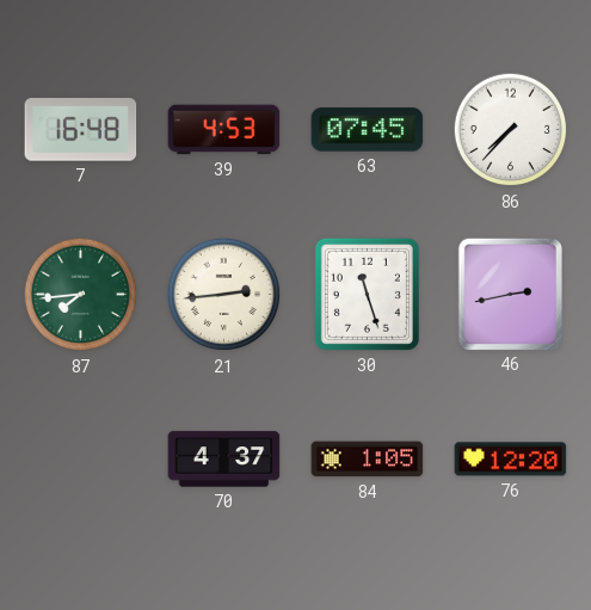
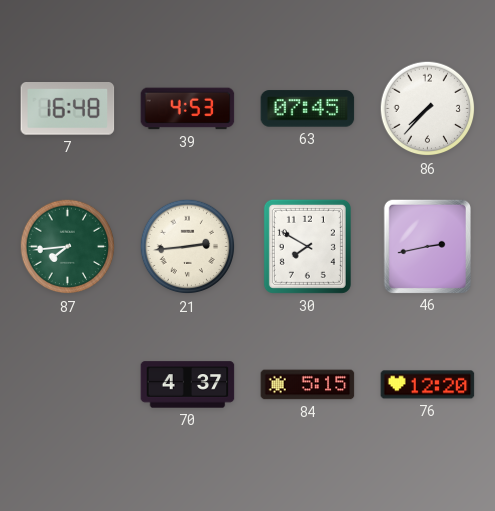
30: 11:27 -> 7:50
84: 1:05 -> 5:15
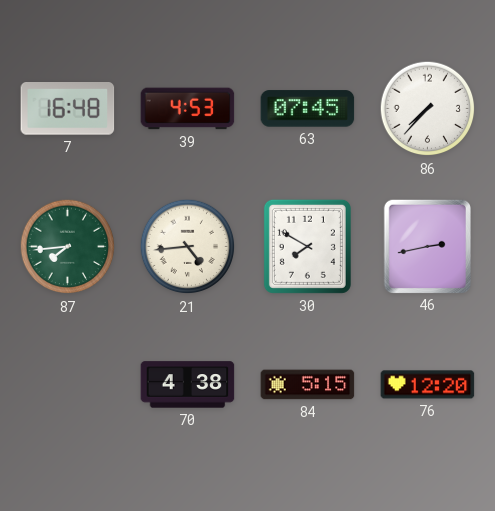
21: 2:44 -> 4:44
70: 4:37 -> 4:38
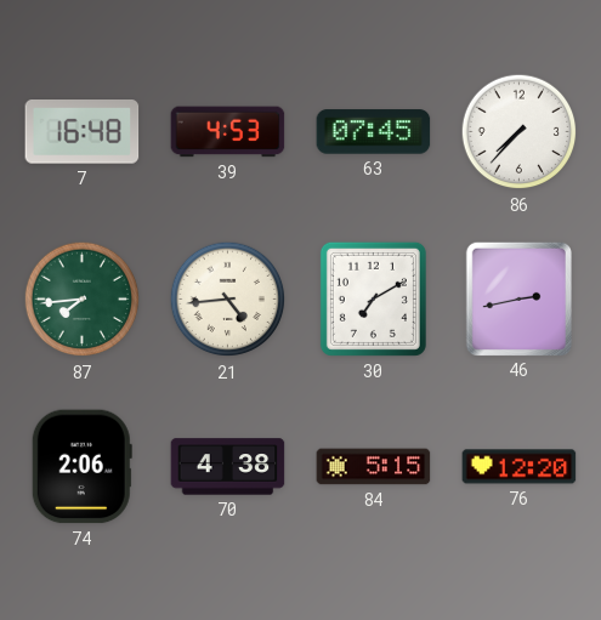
30: 7:50 -> 7:10
74: none -> 2:06
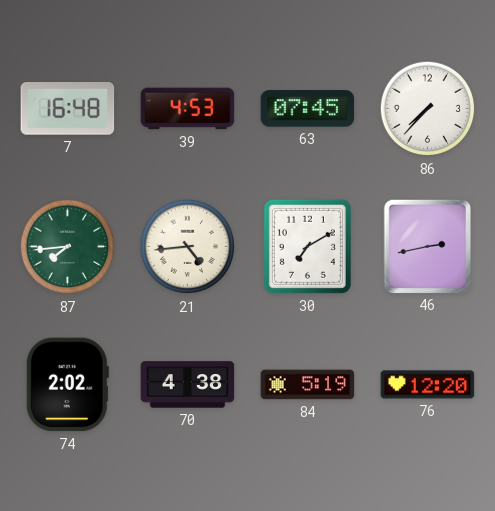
74: 2:06 -> 2:02
84: 5:15 -> 5:19
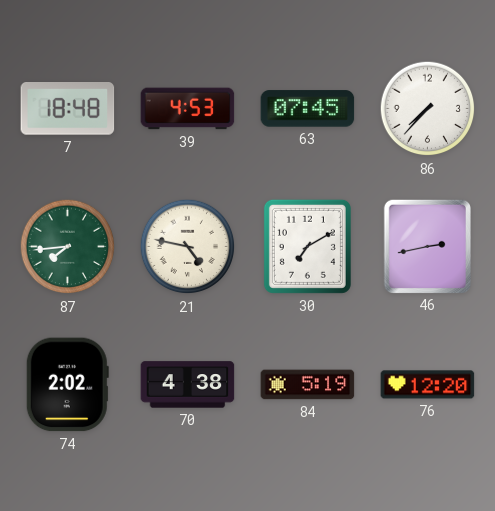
7: 16:48 -> 18:48
21: 4:44 -> 4:47
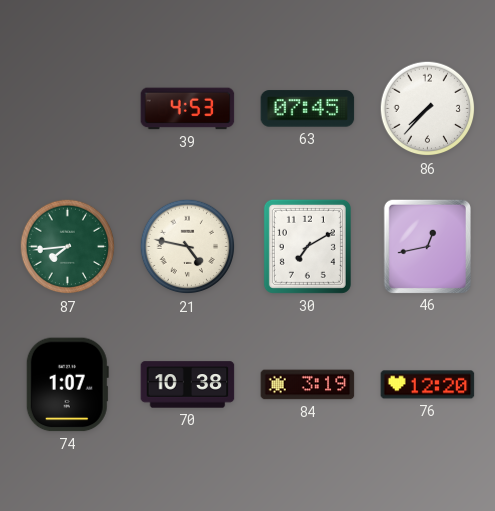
7: 18:48 -> none
46: 2:43 -> 12:43
74: 2:02 -> 1:07
70: 4:38 -> 10:38
84: 5:19 -> 3:19
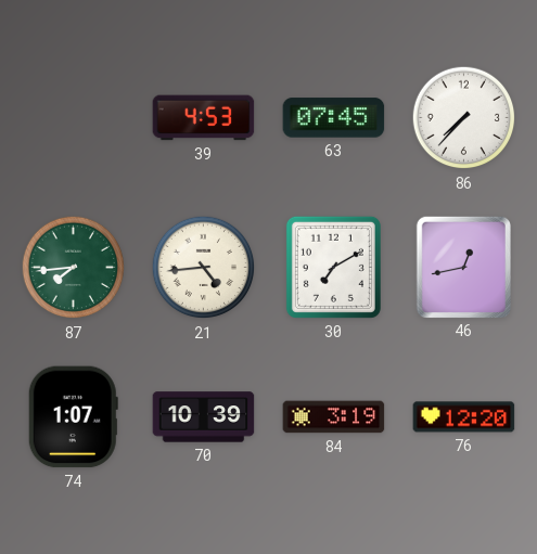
21: 4:47 -> 4:44
70: 10:38 -> 10:39
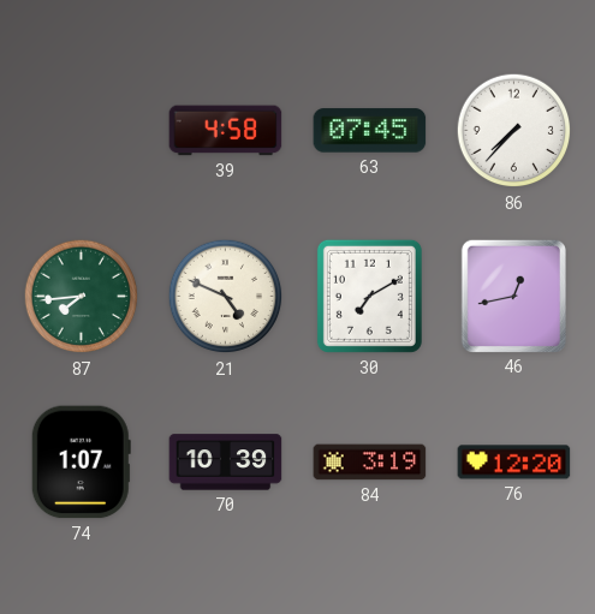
39: 4:53 -> 4:58
21: 4:44 -> 4:49
